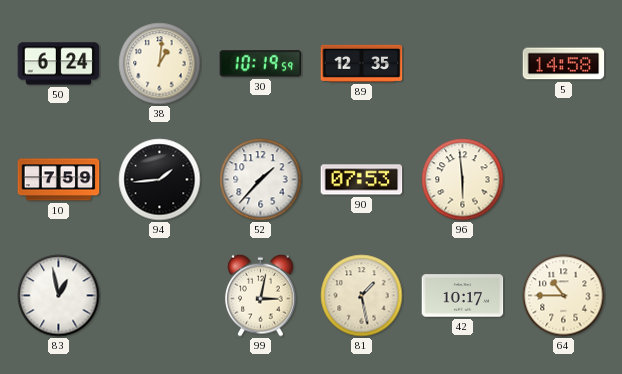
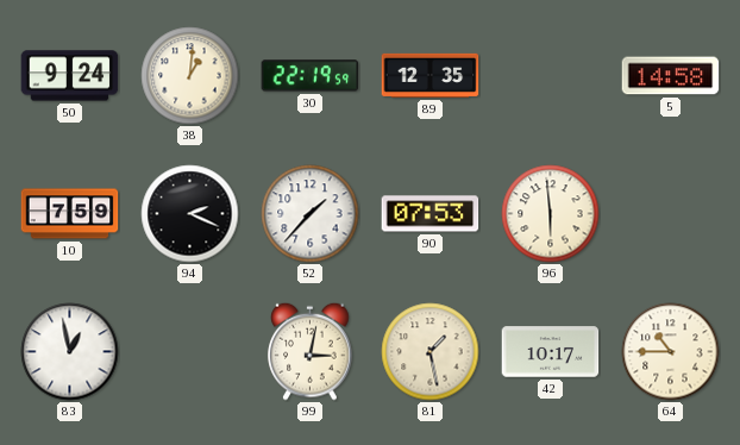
50: 6:24 -> 9:24
30: 10:19 -> 22:19
94: 1:44 -> 2:19
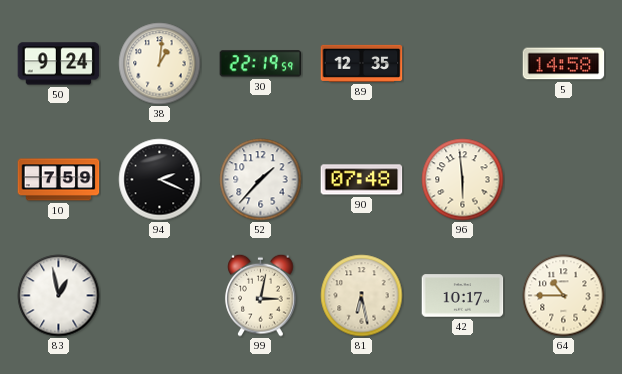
90: 07:53 -> 07:48
81: 1:28 -> 6:28
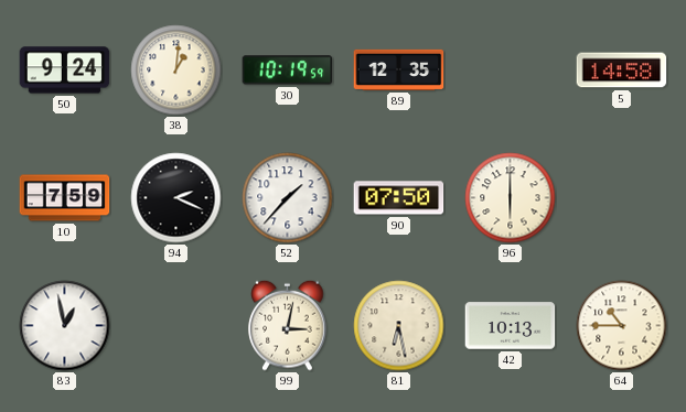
30: 22:19 -> 10:19
90: 07:48 -> 07:50
96: 5:59 -> 6:00
42: 10:17 -> 10:13
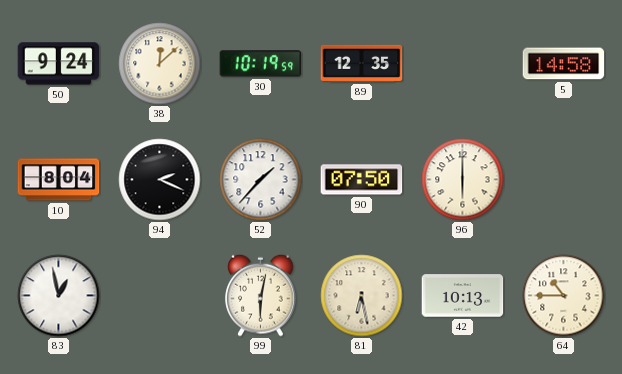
38: 1:01 -> 12:08
10: 7:59 -> 8:04
99: 3:02 -> 6:02
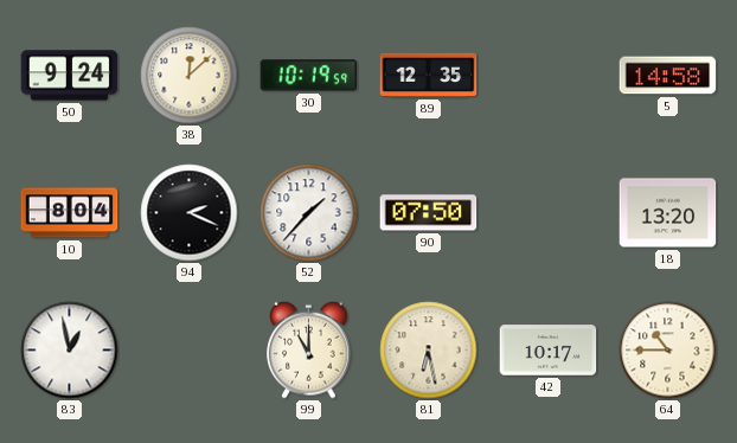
96: 6:00 -> none
18: none -> 13:20
99: 6:02 -> 11:00
42: 10:13 -> 10:17
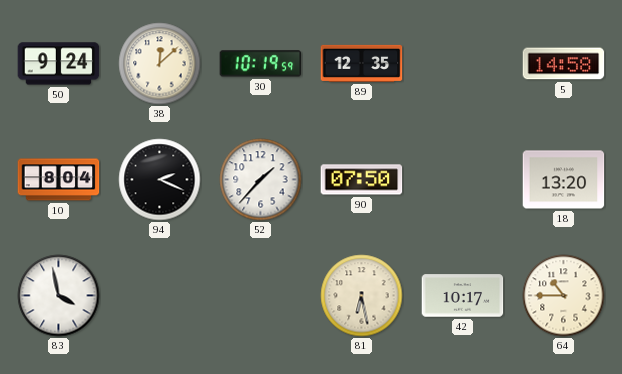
83: 12:58 -> 3:58
99: 11:00 -> none
